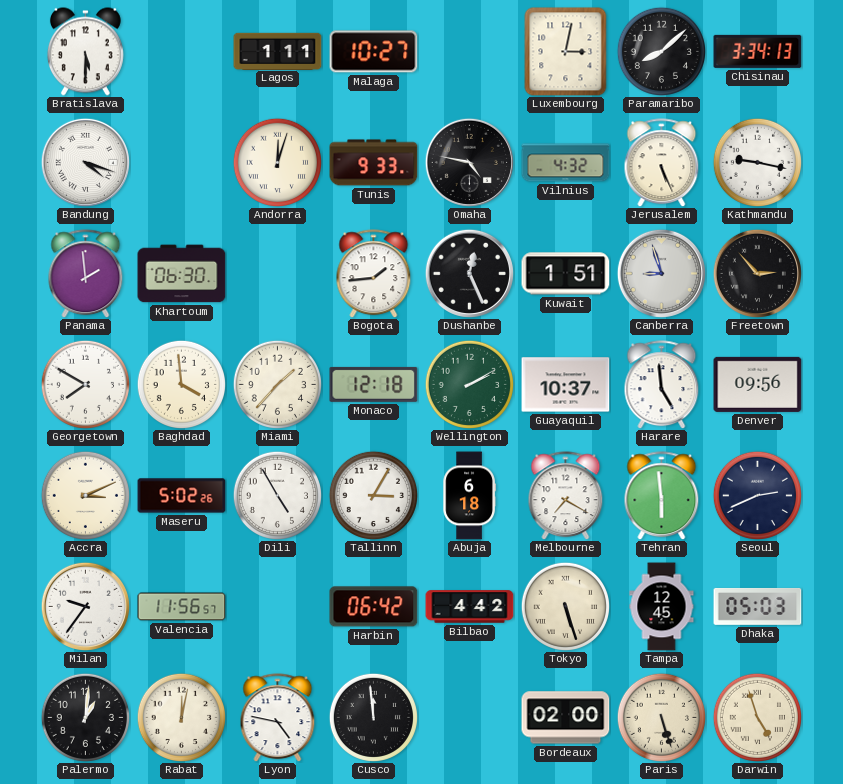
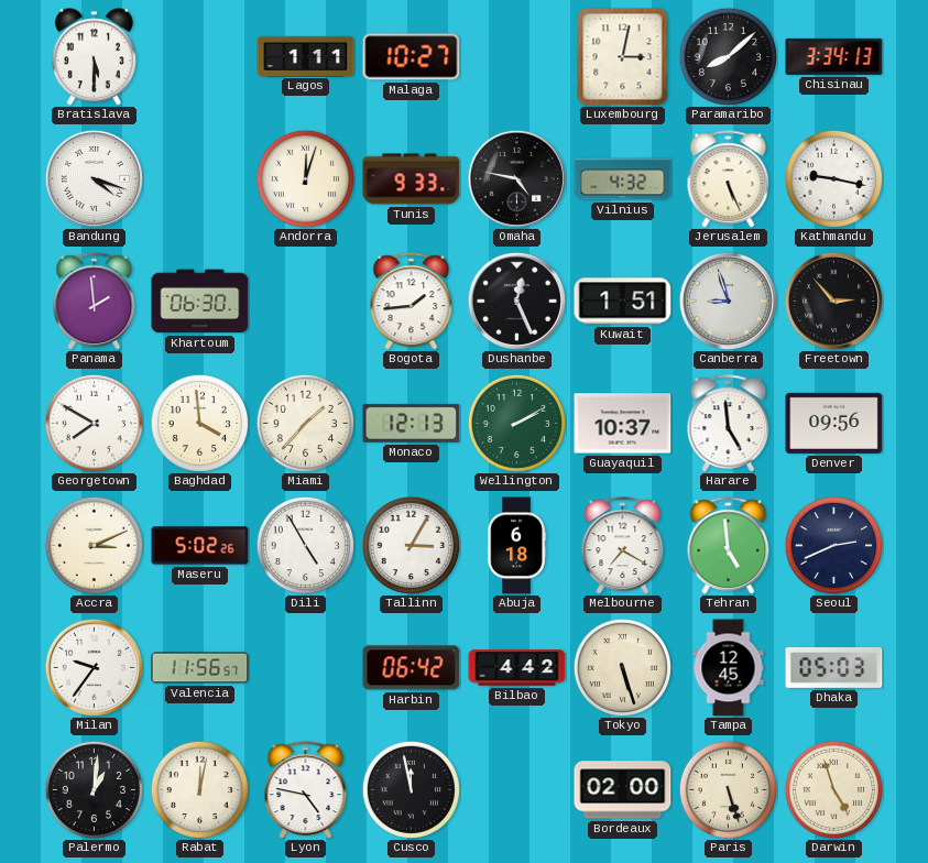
Monaco: 12:18 -> 12:13
Tehran: 5:59 -> 4:59
Cusco: 11:59 -> 11:58
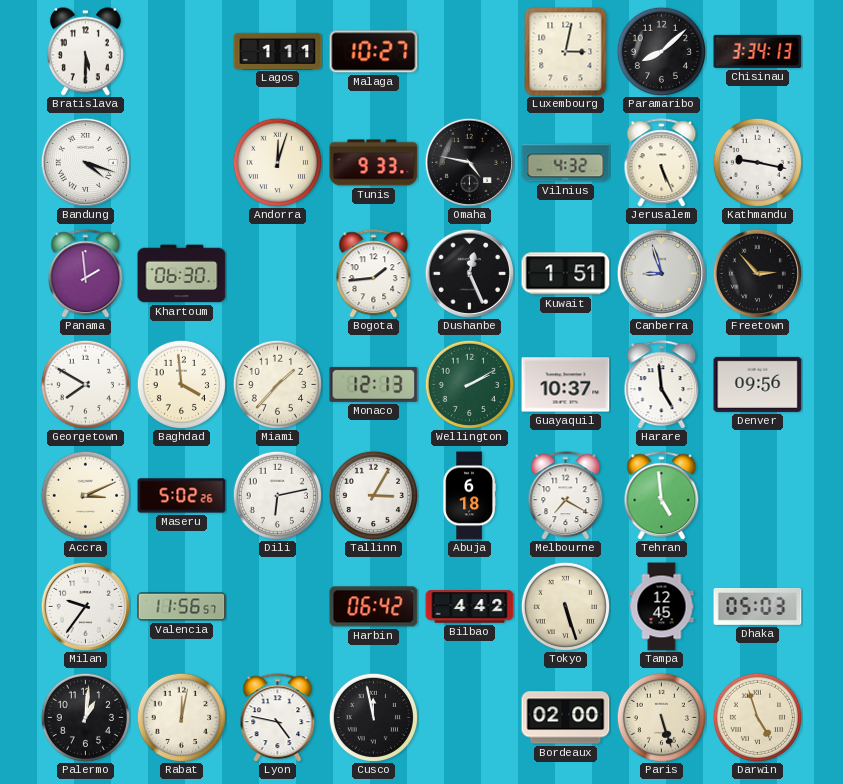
Dili: 4:55 -> 6:13
Seoul: 2:41 -> none
